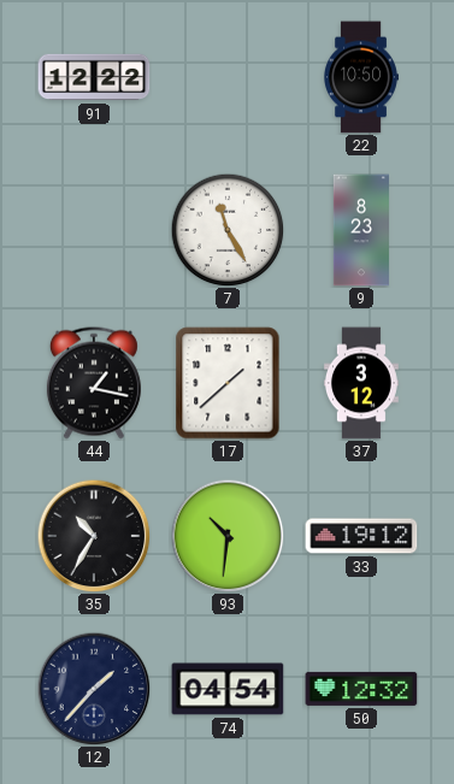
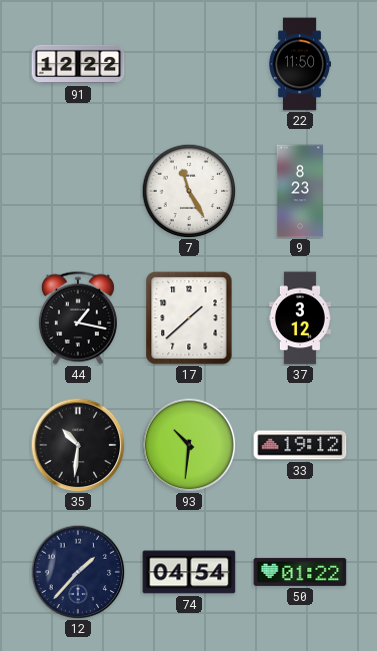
22: 10:50 -> 11:50
35: 10:35 -> 10:31
50: 12:32 -> 01:22
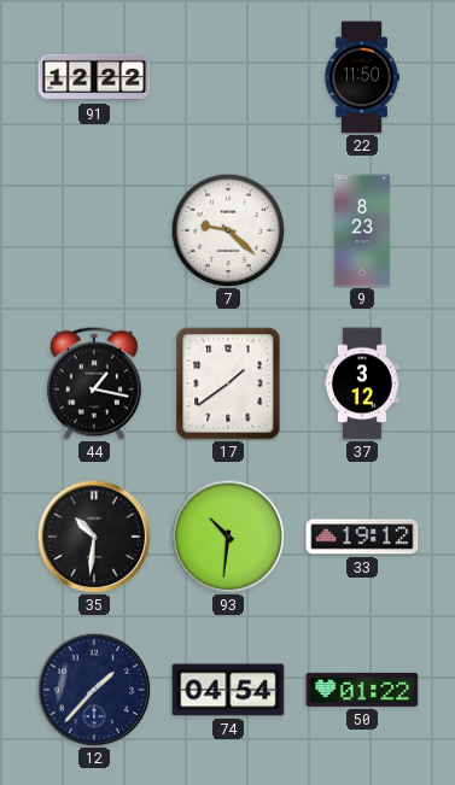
7: 11:25 -> 9:22
17: 1:38 -> 1:39
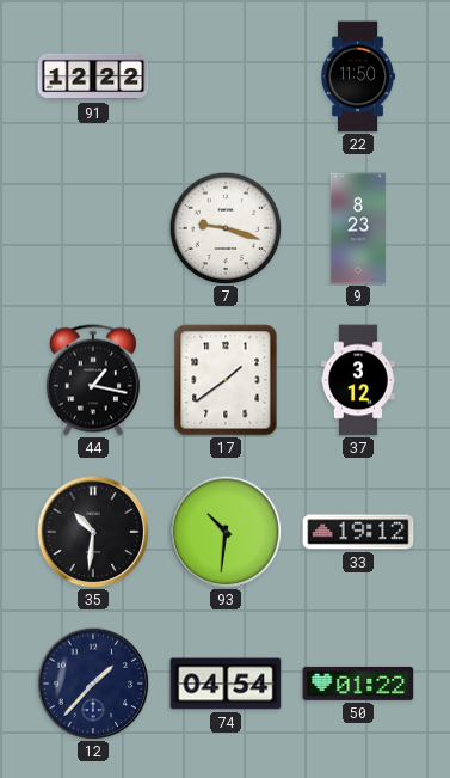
7: 9:22 -> 9:18
